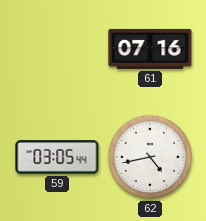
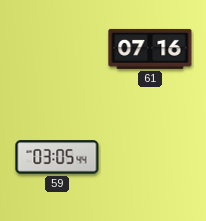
62: 4:43 -> none
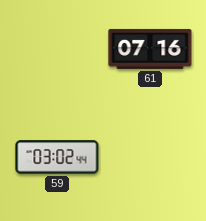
59: 03:05 -> 03:02
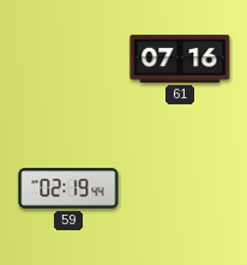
59: 03:02 -> 02:19
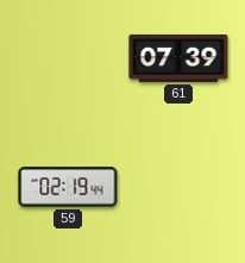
61: 07:16 -> 07:39
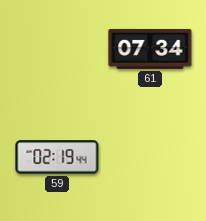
61: 07:39 -> 07:34
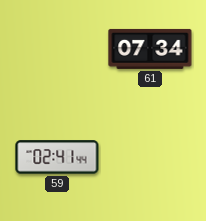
59: 02:19 -> 02:41
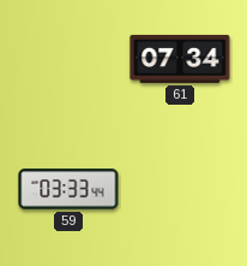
59: 02:41 -> 03:33
